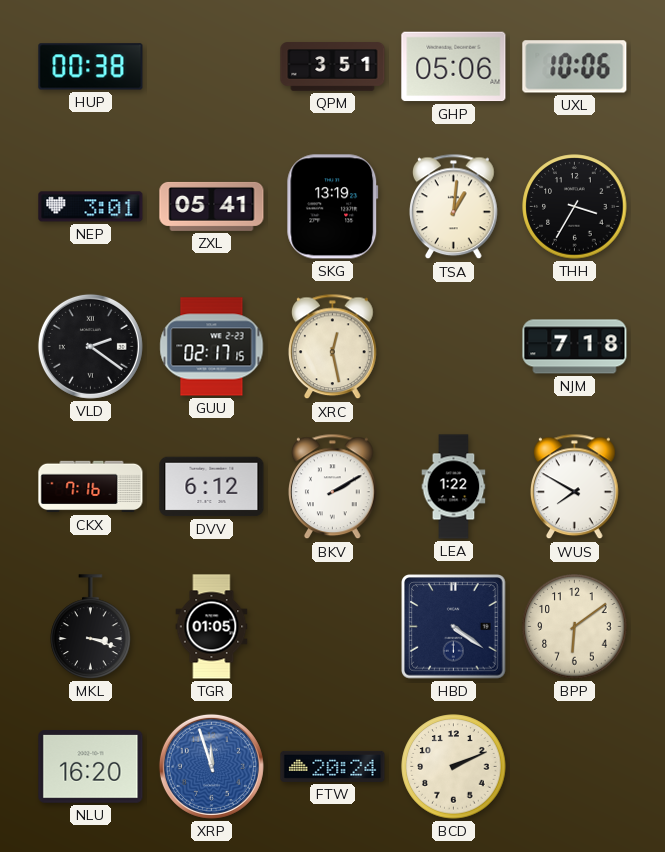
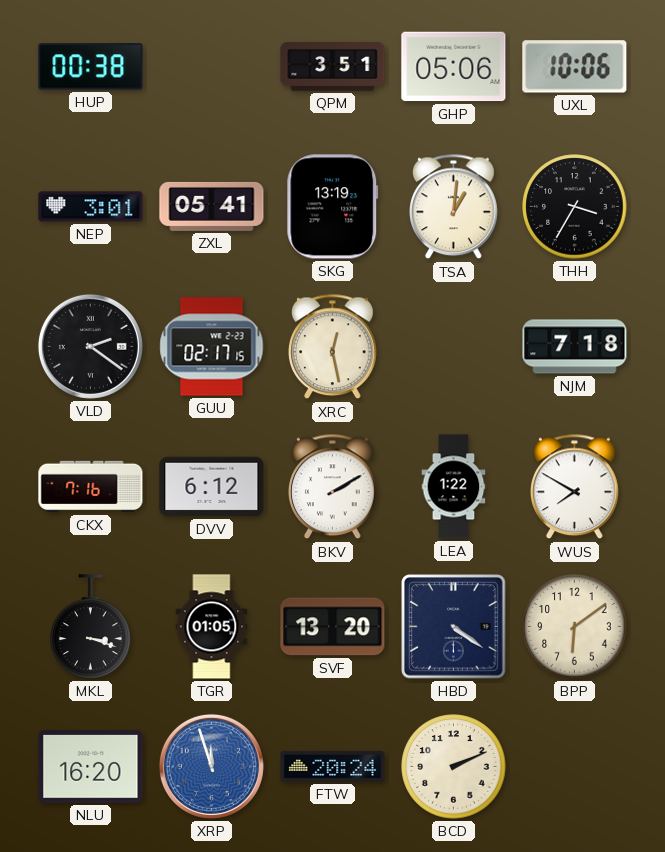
SVF: none -> 13:20
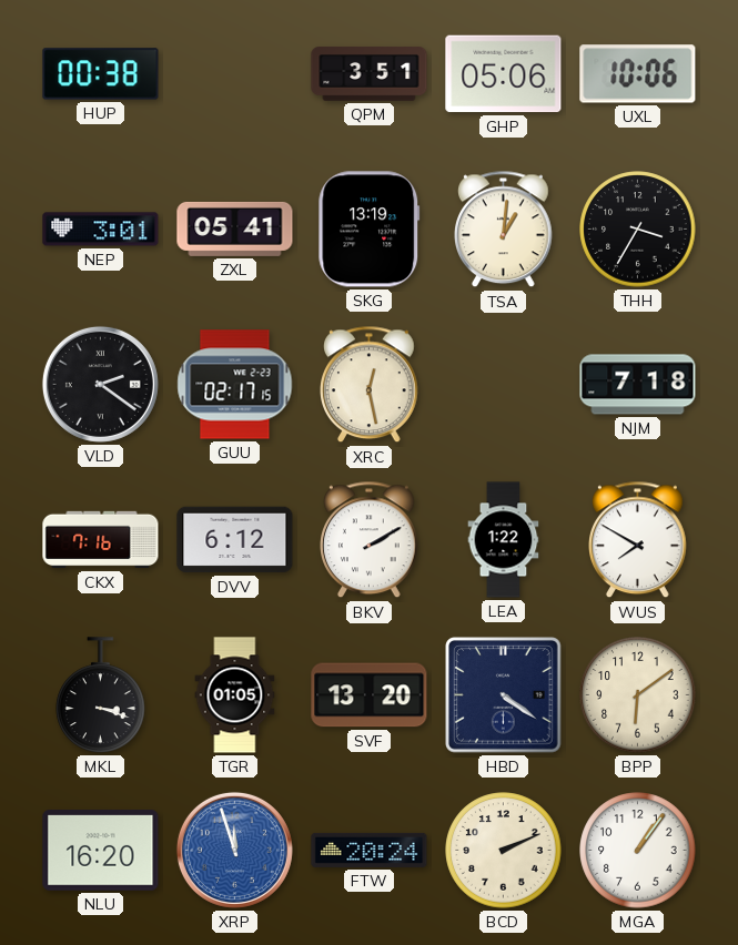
MGA: none -> 1:06
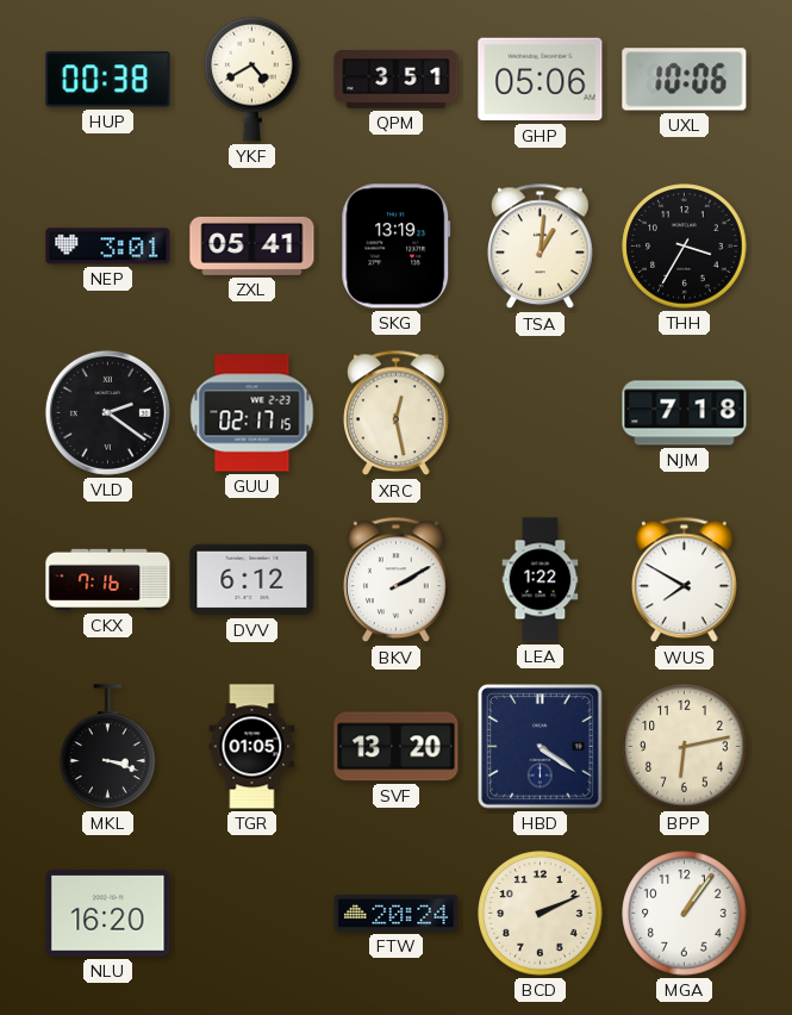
YKF: none -> 4:40
BPP: 6:09 -> 6:13
XRP: 11:57 -> none
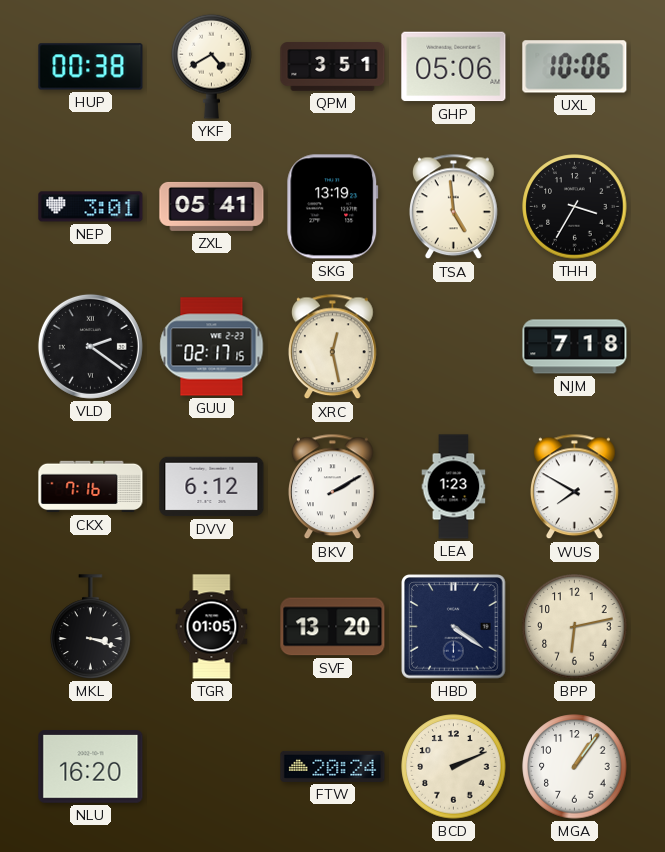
TSA: 1:01 -> 4:59
LEA: 1:22 -> 1:23
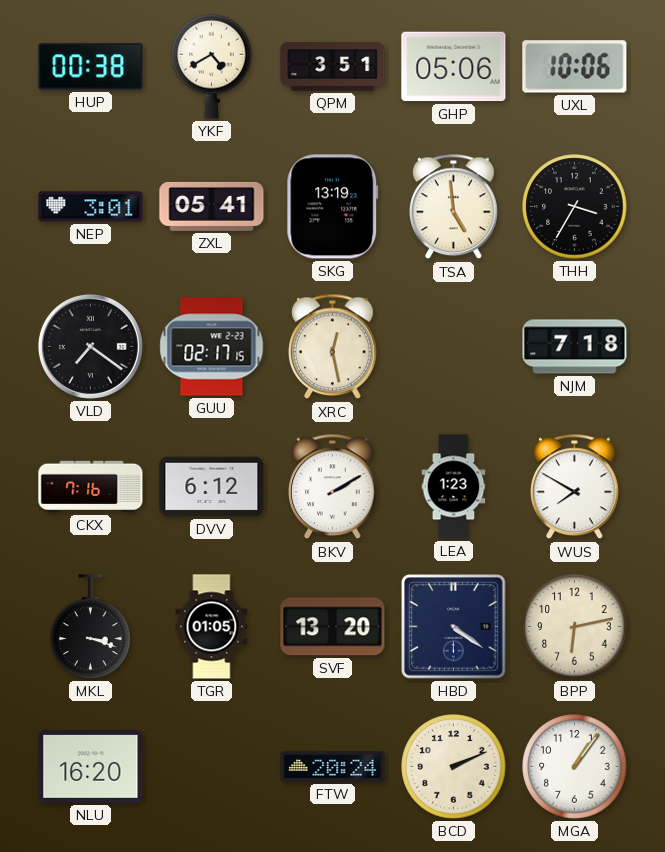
VLD: 2:21 -> 7:21
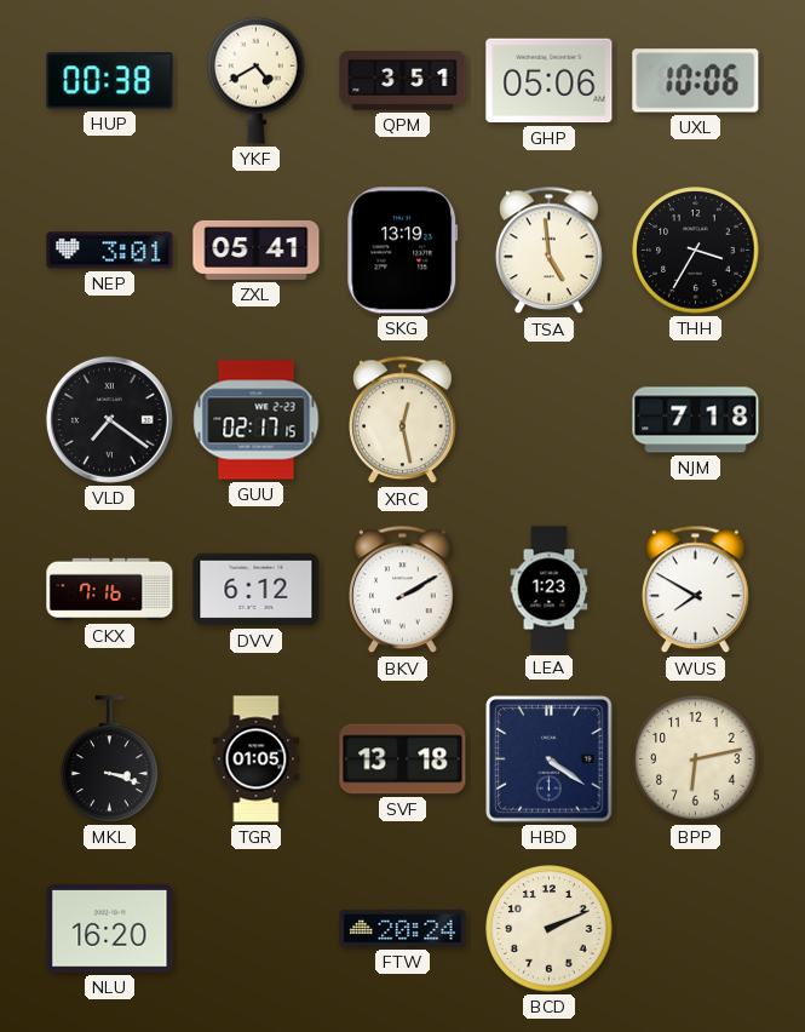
SVF: 13:20 -> 13:18
MGA: 1:06 -> none
